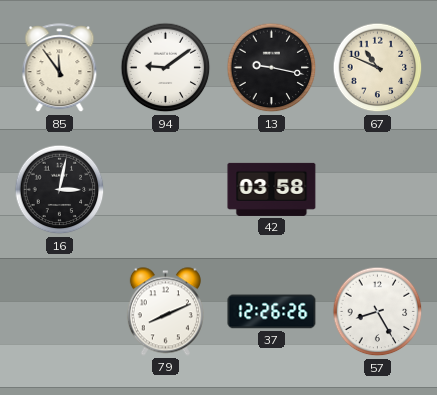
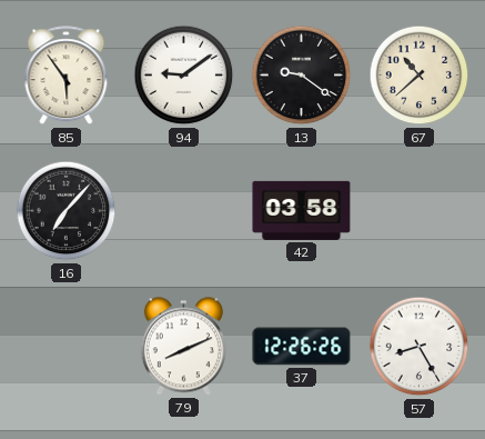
85: 11:54 -> 5:54
13: 9:17 -> 9:21
67: 10:49 -> 10:38
16: 3:02 -> 7:07
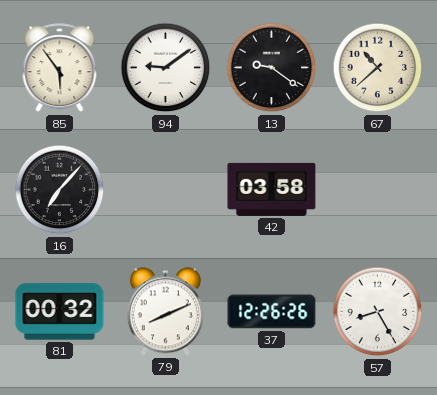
81: none -> 00:32
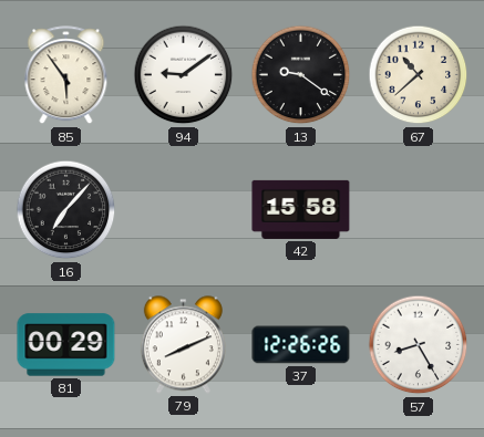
42: 03:58 -> 15:58
81: 00:32 -> 00:29
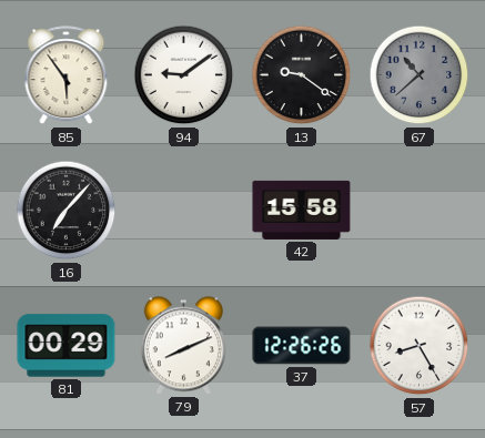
67 dial: cream -> grey
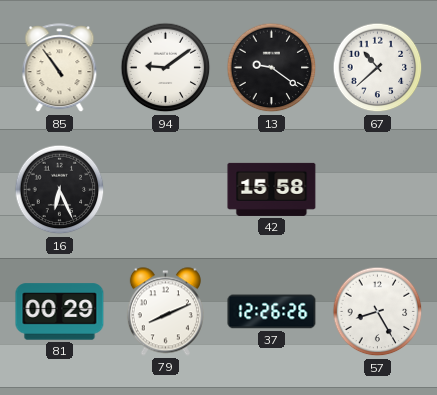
85: 5:54 -> 10:54
67 dial: grey -> white
16: 7:07 -> 6:26
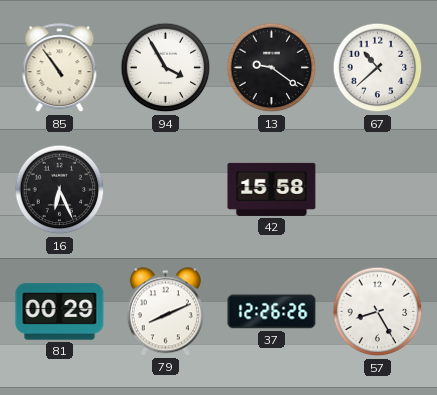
94: 9:09 -> 3:55
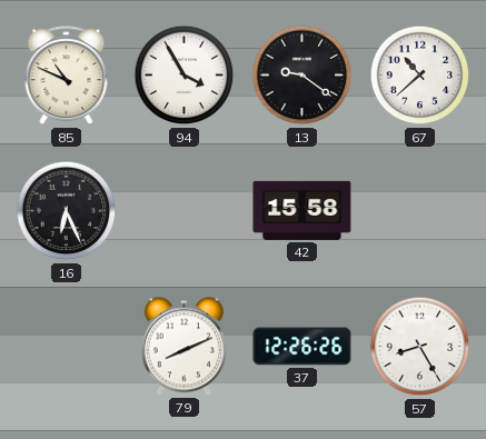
85: 10:54 -> 10:49
81: 00:29 -> none
